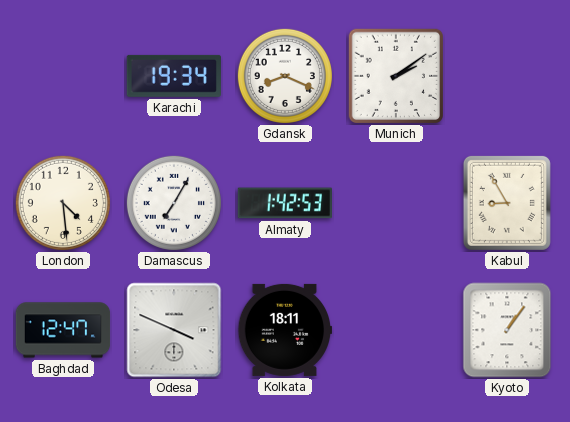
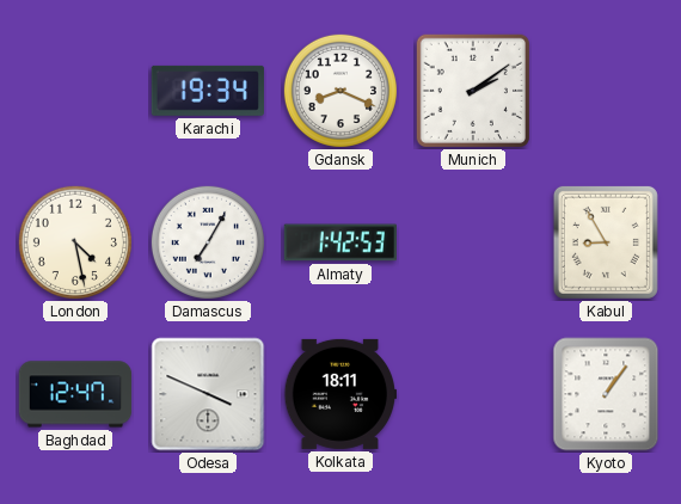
London: 4:29 -> 4:28
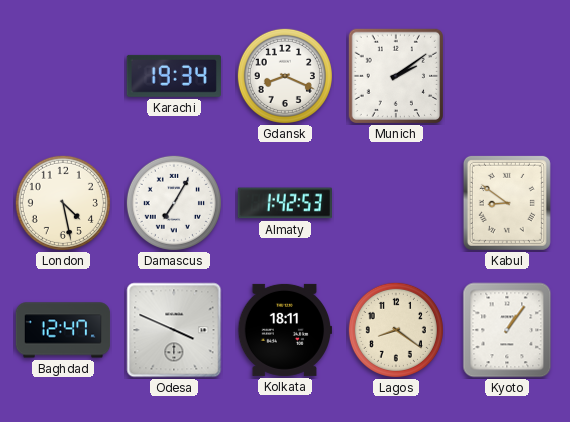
Kabul: 8:55 -> 8:51
Lagos: none -> 8:21
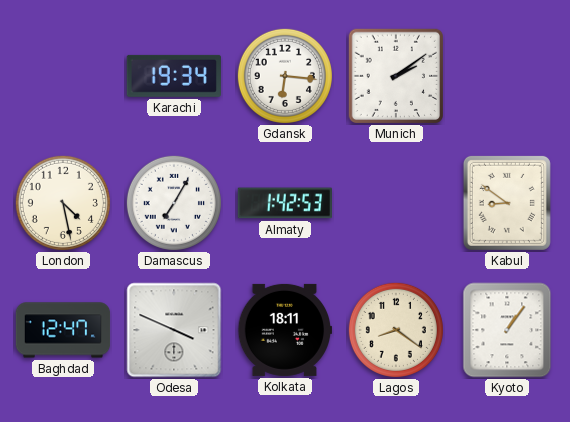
Gdansk: 8:19 -> 6:16
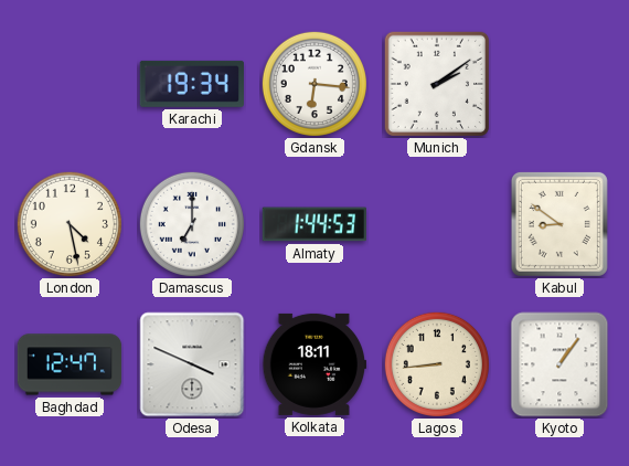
Damascus: 7:05 -> 7:00
Almaty: 1:42 -> 1:44
Lagos: 8:21 -> 8:44
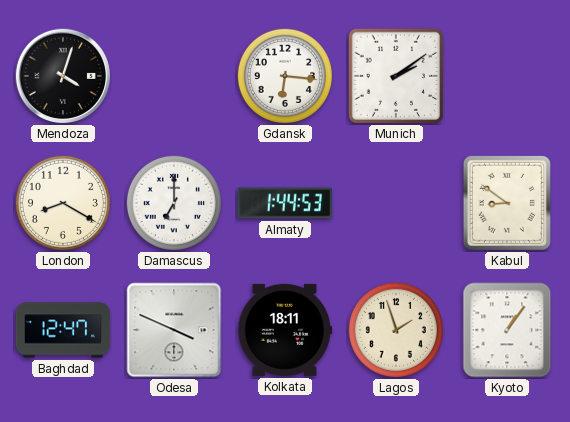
Mendoza: none -> 4:03
Karachi: 19:34 -> none
London: 4:28 -> 8:20
Lagos: 8:44 -> 1:57
